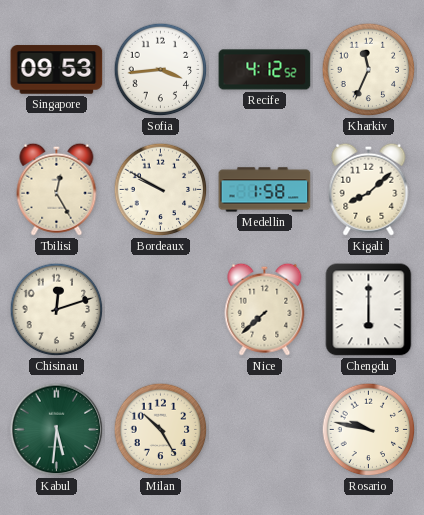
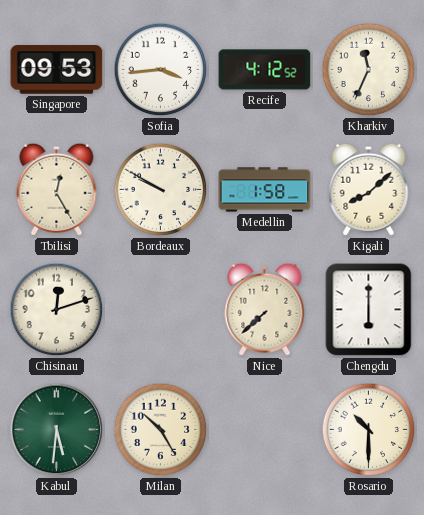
Rosario: 9:47 -> 10:30
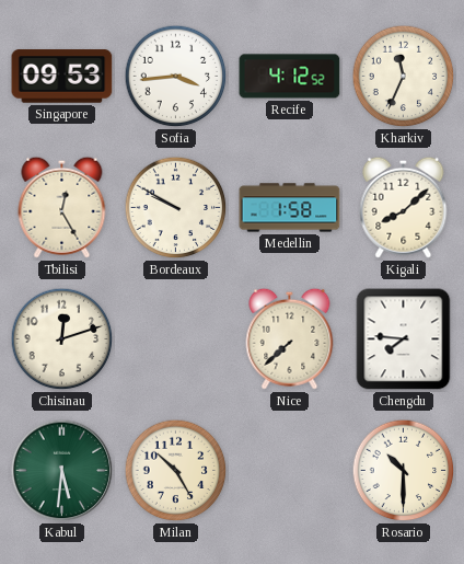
Chengdu: 6:00 -> 7:46
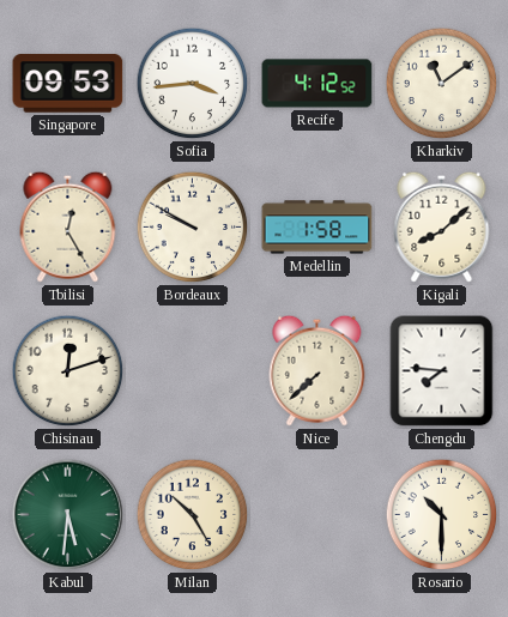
Kharkiv: 11:34 -> 11:09
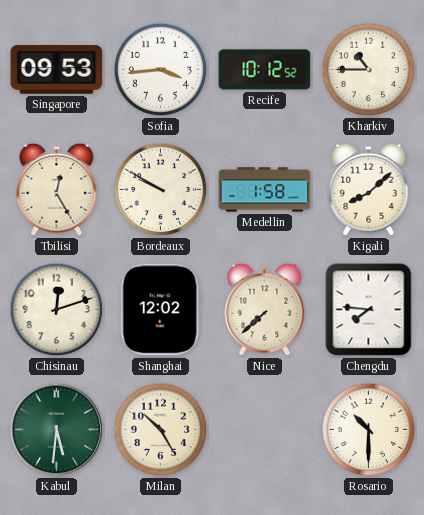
Recife: 4:12 -> 10:12
Kharkiv: 11:09 -> 10:45
Shanghai: none -> 12:02
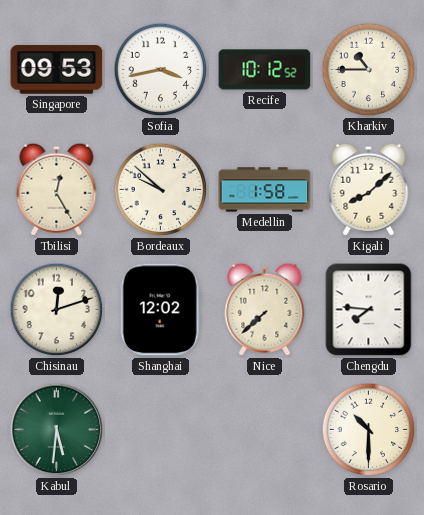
Sofia: 3:44 -> 3:43
Bordeaux: 9:50 -> 9:52
Milan: 10:25 -> none
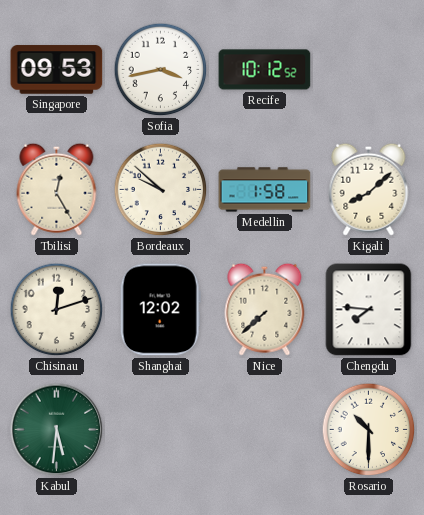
Kharkiv: 10:45 -> none
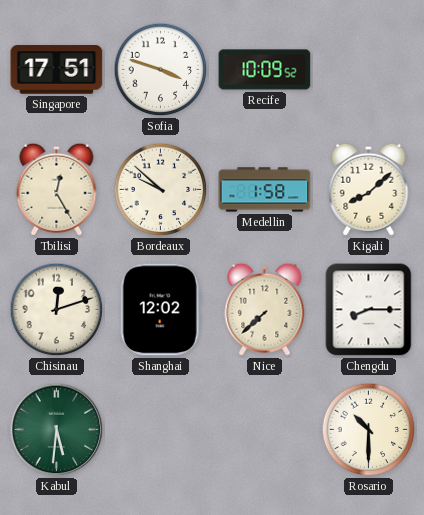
Singapore: 09:53 -> 17:51
Sofia: 3:43 -> 3:48
Recife: 10:12 -> 10:09
Chengdu: 7:46 -> 8:15
